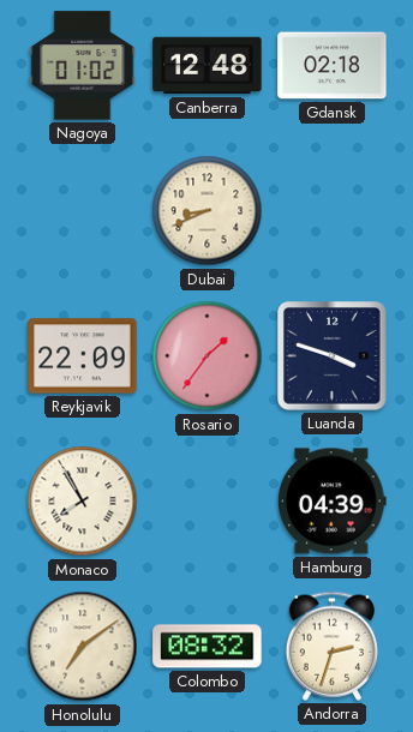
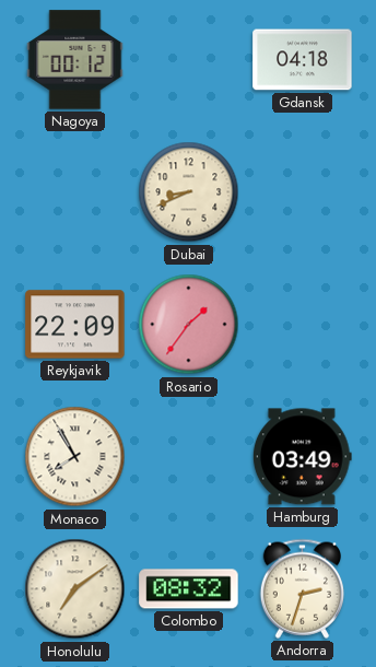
Nagoya: 01:02 -> 00:12
Canberra: 12:48 -> none
Gdansk: 02:18 -> 04:18
Luanda: 3:48 -> none
Hamburg: 04:39 -> 03:49
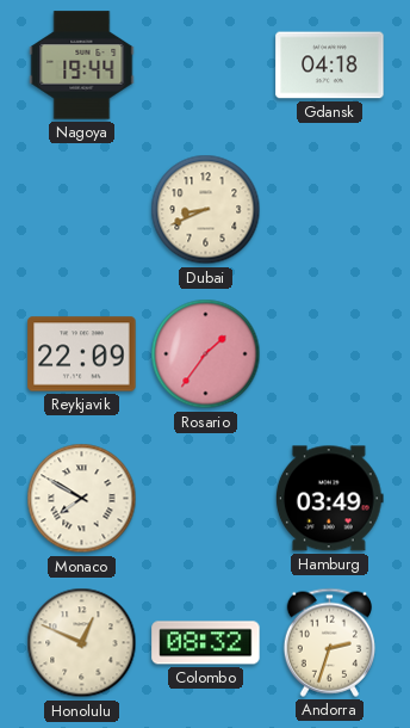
Nagoya: 00:12 -> 19:44
Monaco: 7:55 -> 7:50
Honolulu: 7:09 -> 12:49
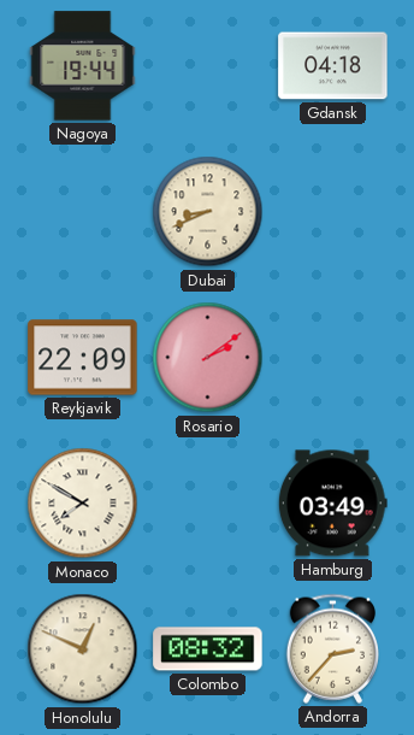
Rosario: 1:36 -> 2:09
Andorra: 2:33 -> 2:37
